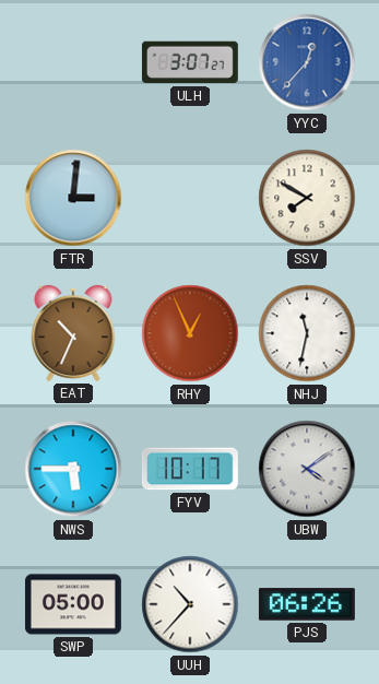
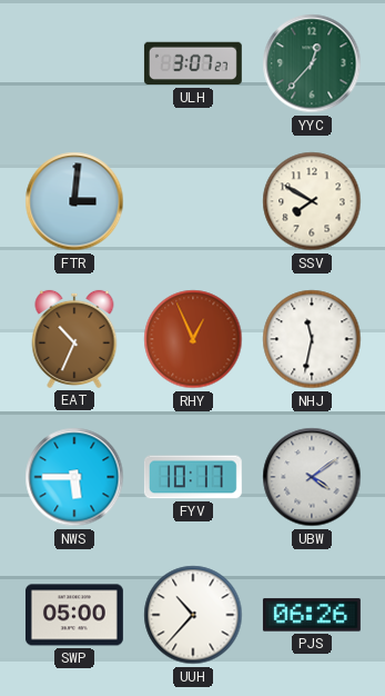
YYC dial: blue -> green
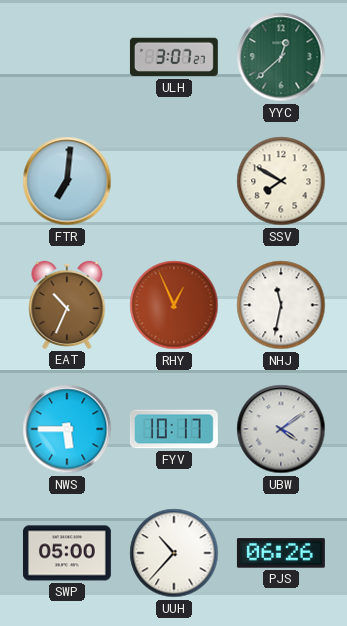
YYC: 12:37 -> 12:38
FTR: 3:01 -> 7:01
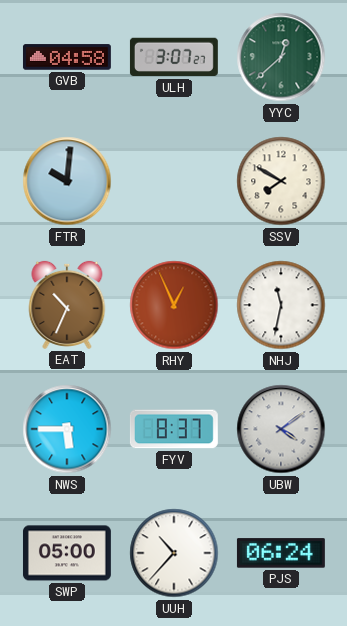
GVB: none -> 04:58
FTR: 7:01 -> 10:01
FYV: 10:17 -> 8:37
PJS: 06:26 -> 06:24
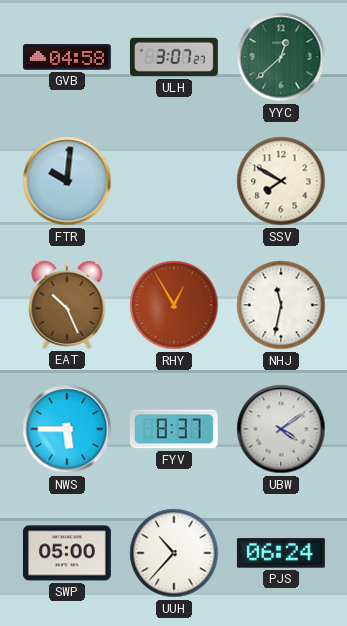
EAT: 10:34 -> 10:26
RHY: 12:56 -> 12:55
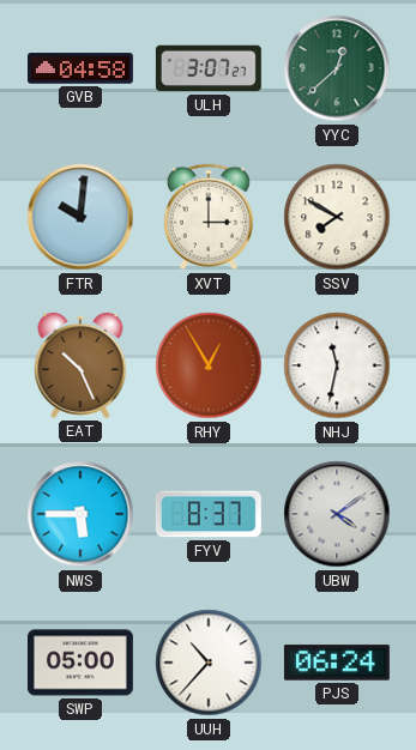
XVT: none -> 3:00
